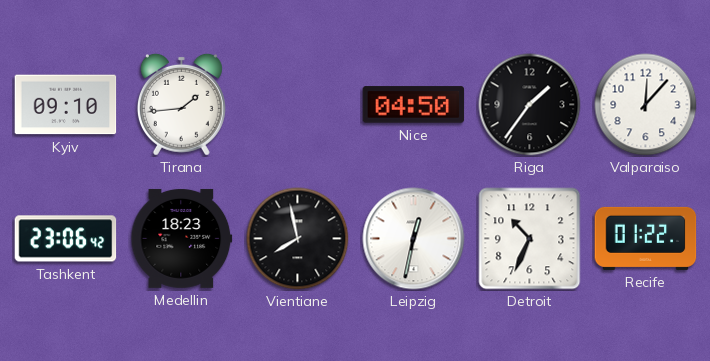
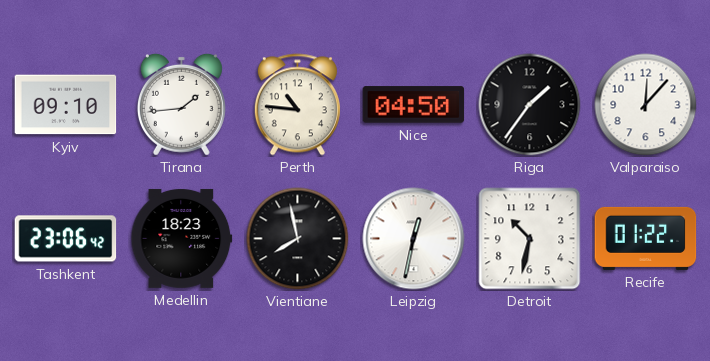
Perth: none -> 10:46
Detroit: 10:34 -> 10:32
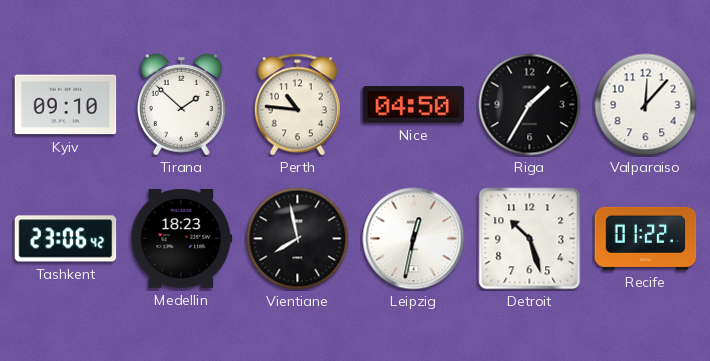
Tirana: 1:44 -> 1:52
Riga: 1:36 -> 1:35
Detroit: 10:32 -> 10:27
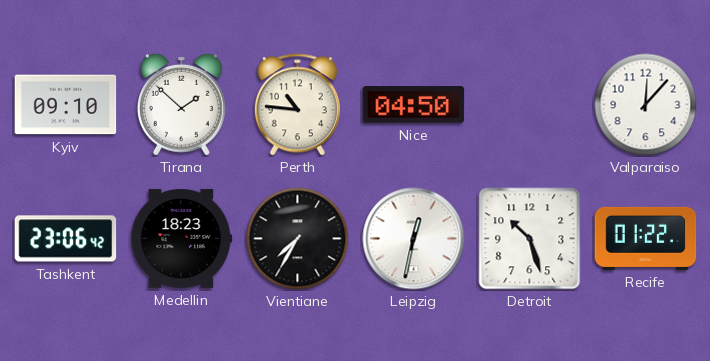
Riga: 1:35 -> none
Vientiane: 7:58 -> 7:35
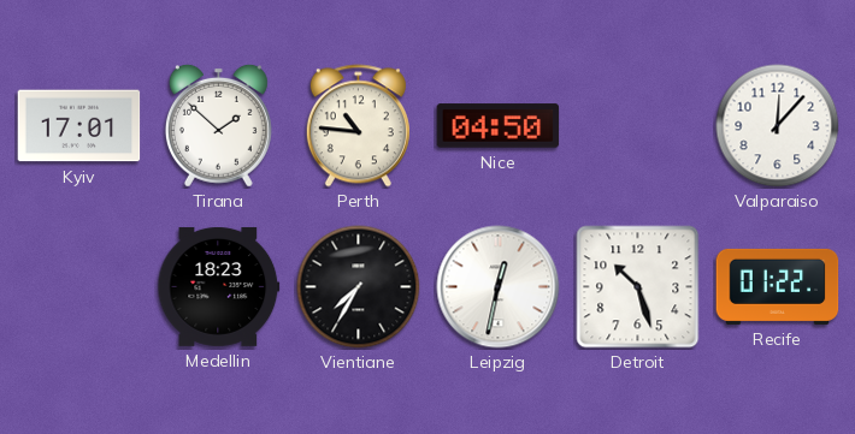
Kyiv: 09:10 -> 17:01
Tashkent: 23:06 -> none
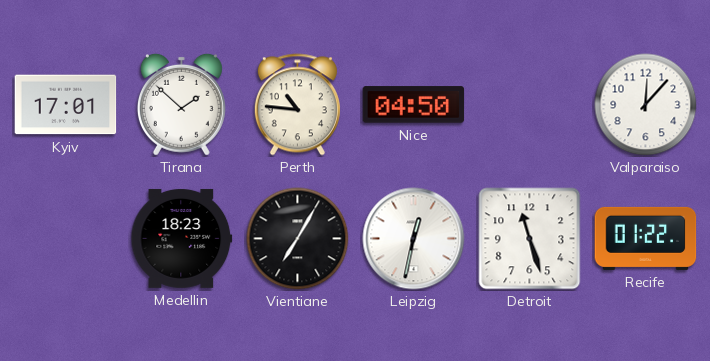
Vientiane: 7:35 -> 7:05
Detroit: 10:27 -> 11:27
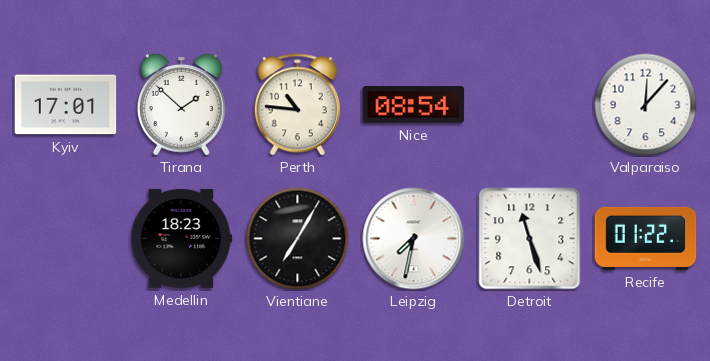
Nice: 04:50 -> 08:54
Leipzig: 12:32 -> 7:32
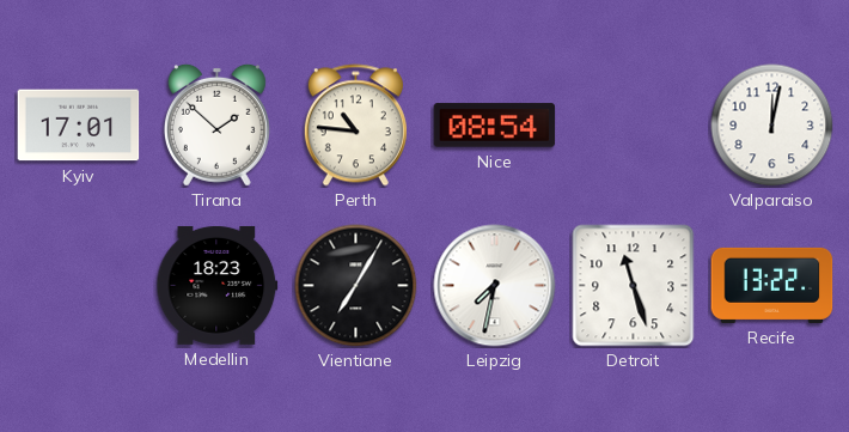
Valparaiso: 12:07 -> 12:02
Recife: 01:22 -> 13:22
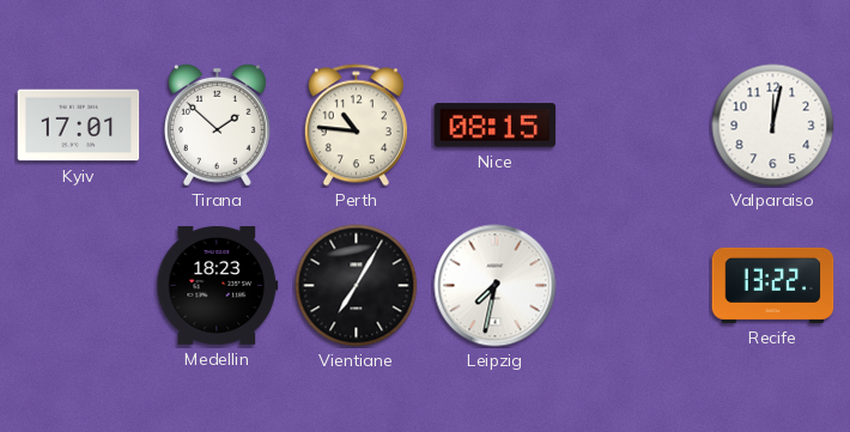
Nice: 08:54 -> 08:15
Detroit: 11:27 -> none
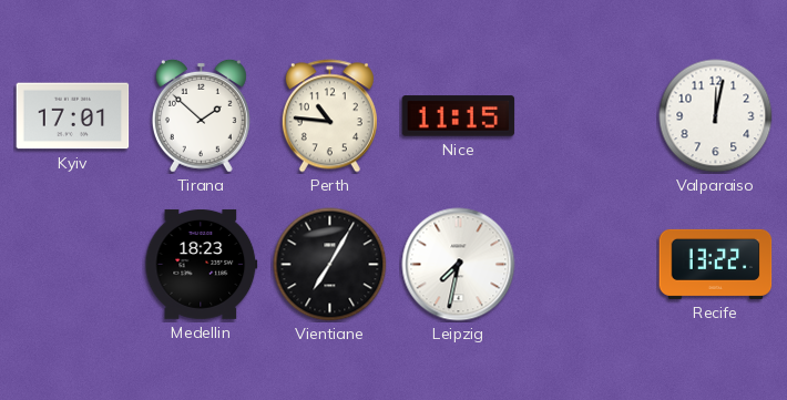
Nice: 08:15 -> 11:15
